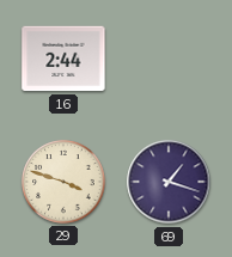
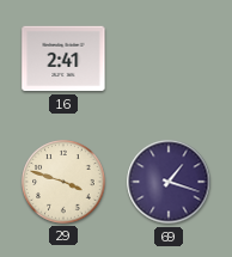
16: 2:44 -> 2:41
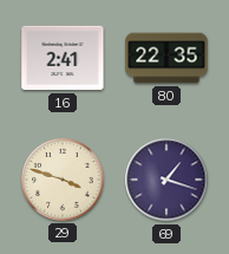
80: none -> 22:35
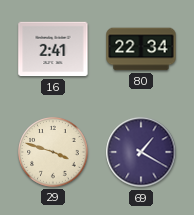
80: 22:35 -> 22:34
69: 1:18 -> 1:20
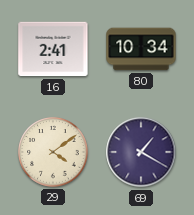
80: 22:34 -> 10:34
29: 3:48 -> 4:09
